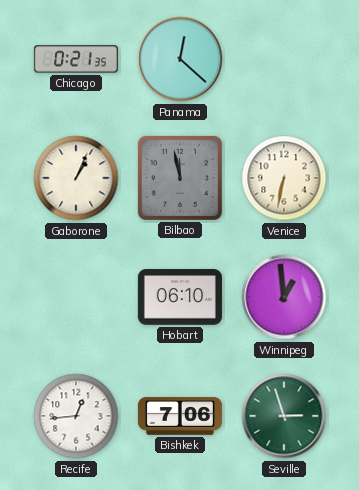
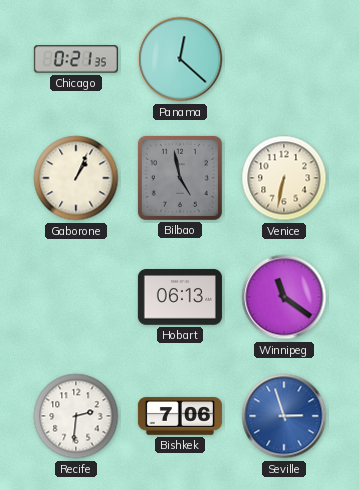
Bilbao: 11:58 -> 4:58
Hobart: 06:10 -> 06:13
Winnipeg: 12:59 -> 11:21
Recife: 12:44 -> 2:31
Seville dial: green -> blue
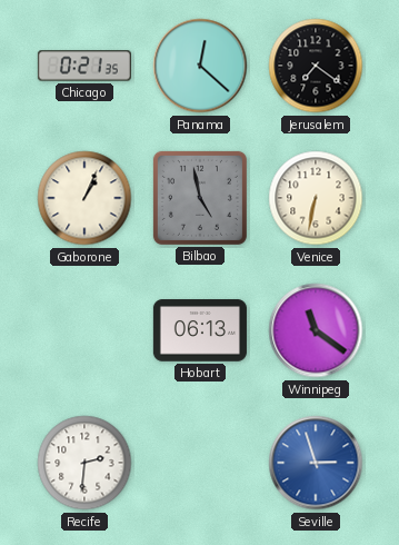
Jerusalem: none -> 7:21
Bishkek: 7:06 -> none
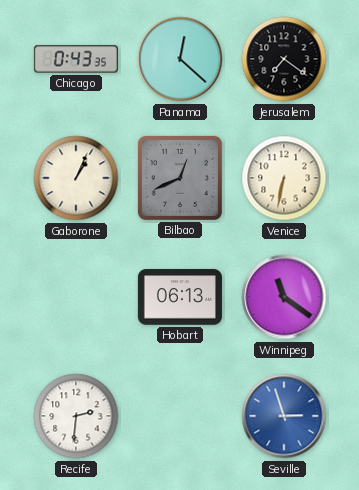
Chicago: 0:21 -> 0:43
Bilbao: 4:58 -> 12:41
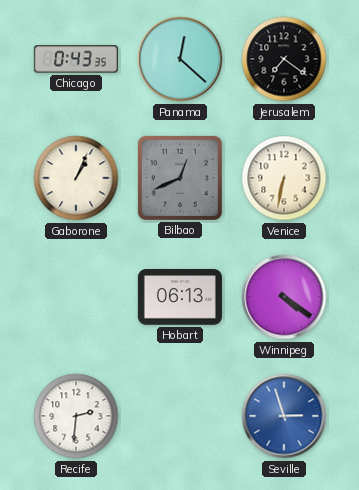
Winnipeg: 11:21 -> 4:21
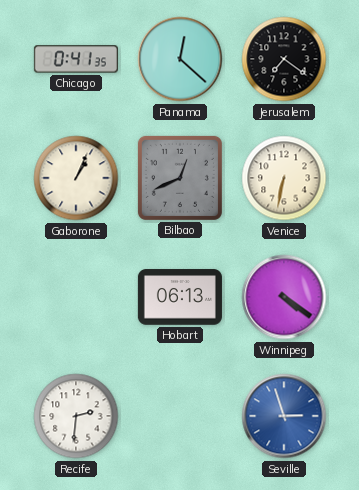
Chicago: 0:43 -> 0:41
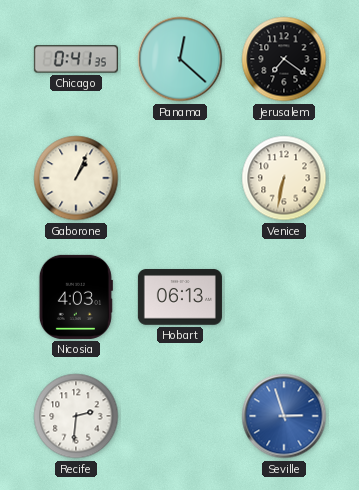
Bilbao: 12:41 -> none
Nicosia: none -> 4:03
Winnipeg: 4:21 -> none
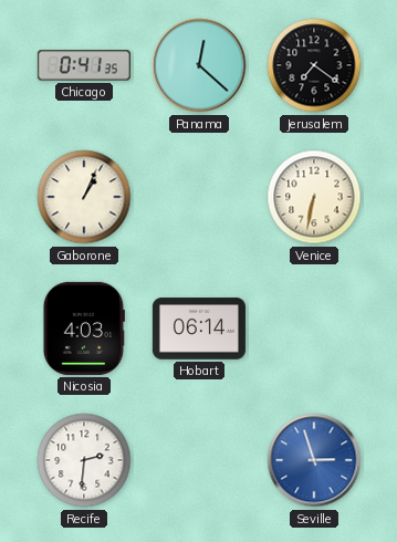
Hobart: 06:13 -> 06:14
